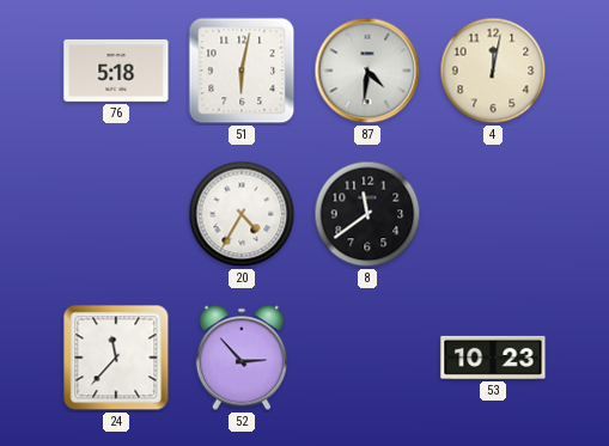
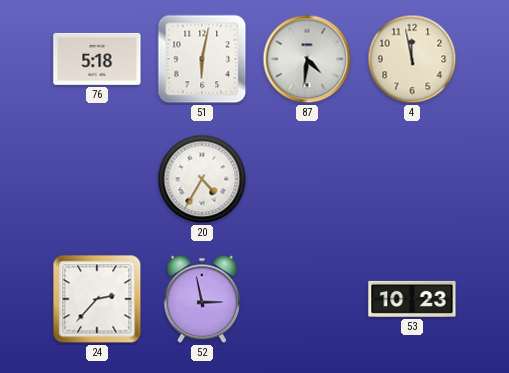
4: 12:02 -> 11:58
8: 11:39 -> none
24: 11:37 -> 2:37
52: 2:53 -> 2:58
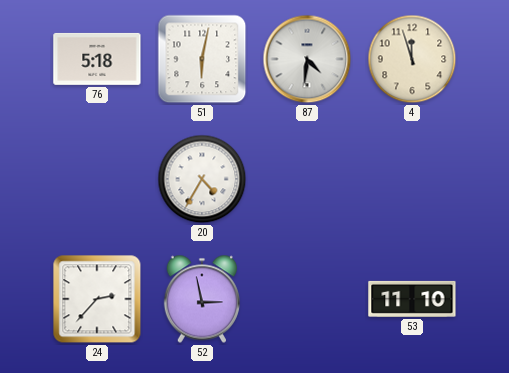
4: 11:58 -> 11:57
53: 10:23 -> 11:10
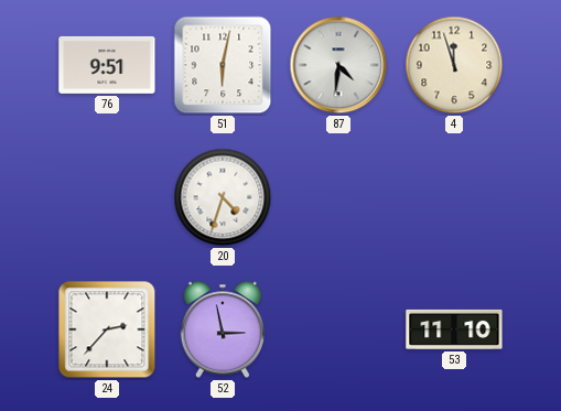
76: 5:18 -> 9:51
20: 4:35 -> 4:33
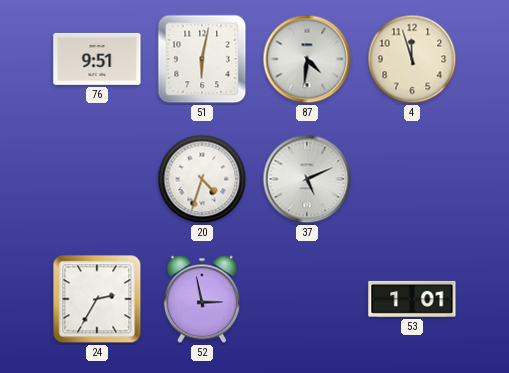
37: none -> 5:11
24: 2:37 -> 2:35
53: 11:10 -> 1:01
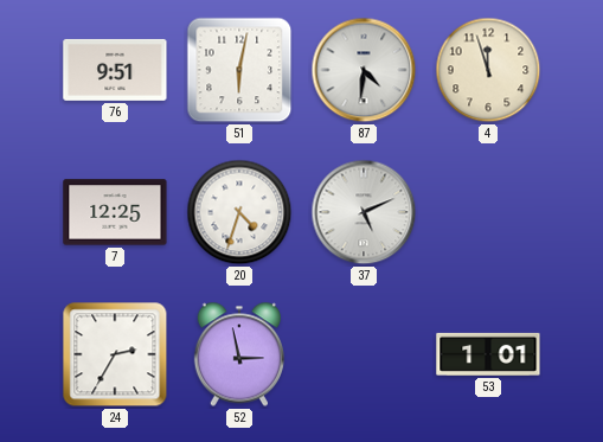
7: none -> 12:25
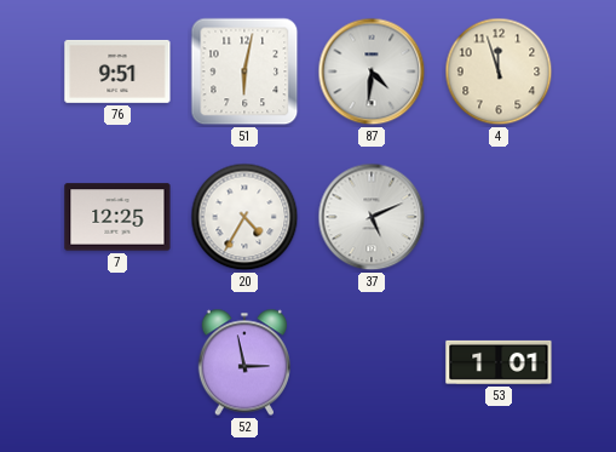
20: 4:33 -> 4:35
24: 2:35 -> none
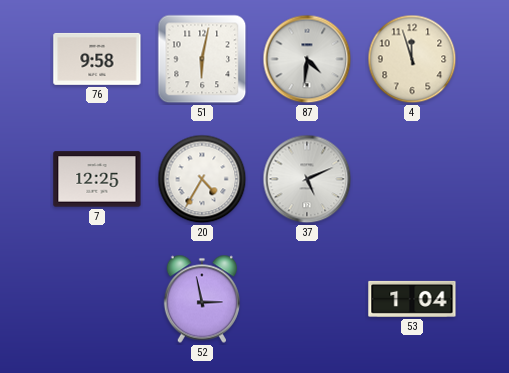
76: 9:51 -> 9:58
53: 1:01 -> 1:04
